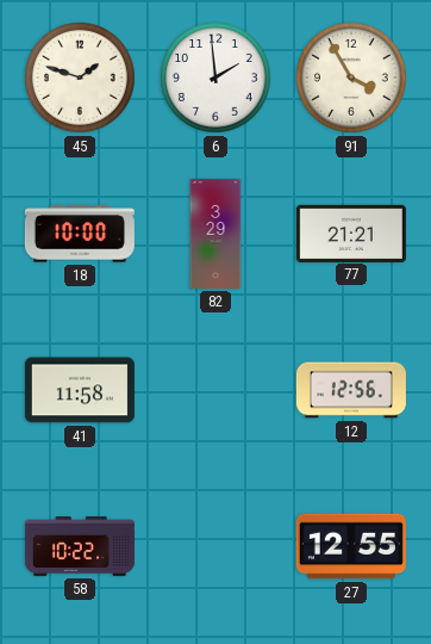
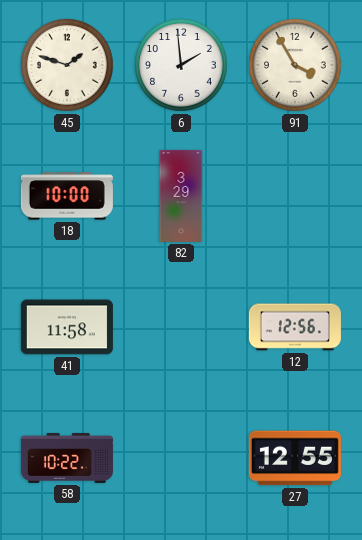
77: 21:21 -> none
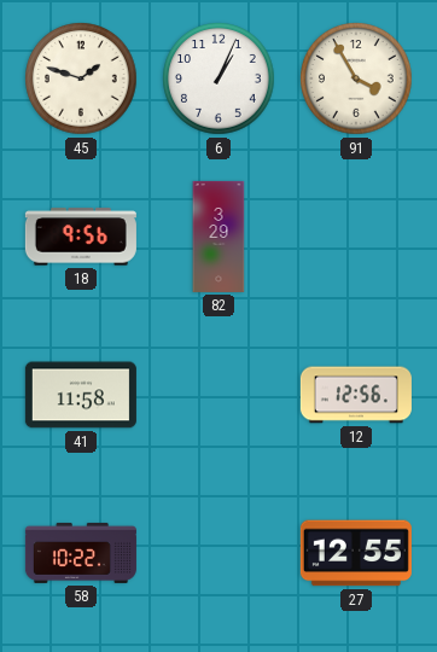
6: 1:59 -> 1:04
18: 10:00 -> 9:56
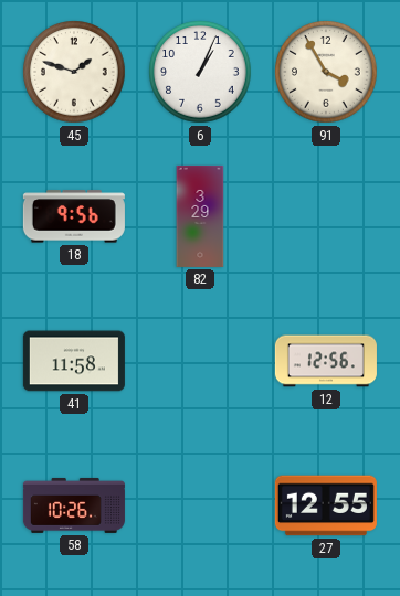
58: 10:22 -> 10:26
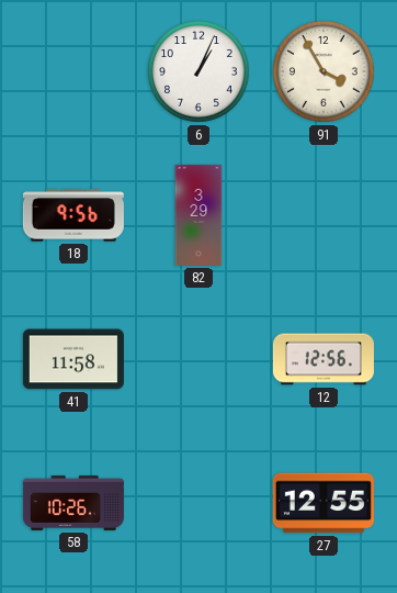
45: 1:48 -> none
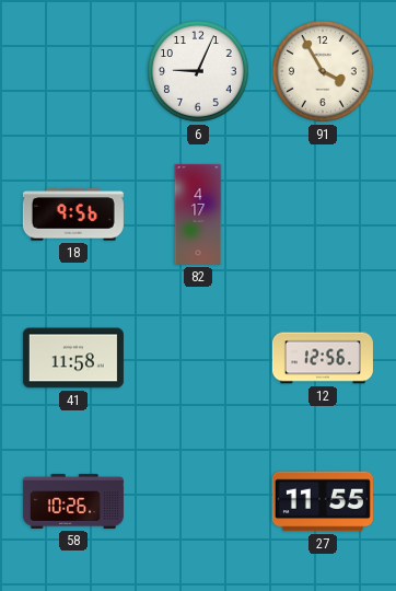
6: 1:04 -> 9:04
82: 3:29 -> 4:17
27: 12:55 -> 11:55
